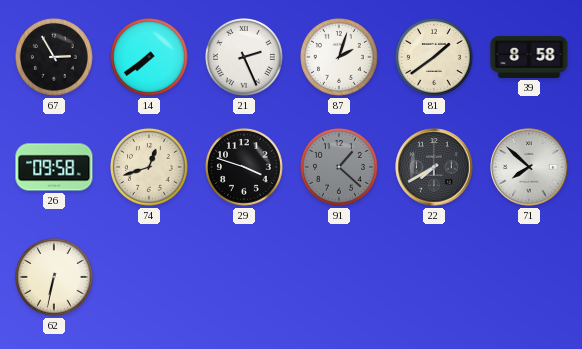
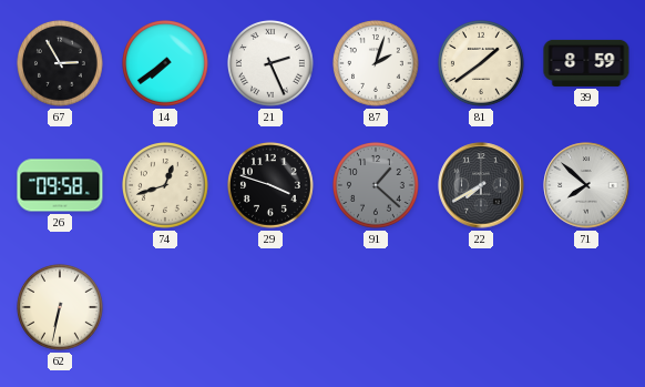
39: 8:58 -> 8:59
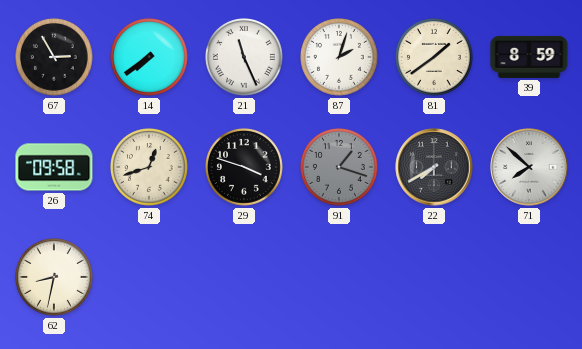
21: 2:26 -> 11:26
91: 1:22 -> 1:18
62: 6:32 -> 8:32
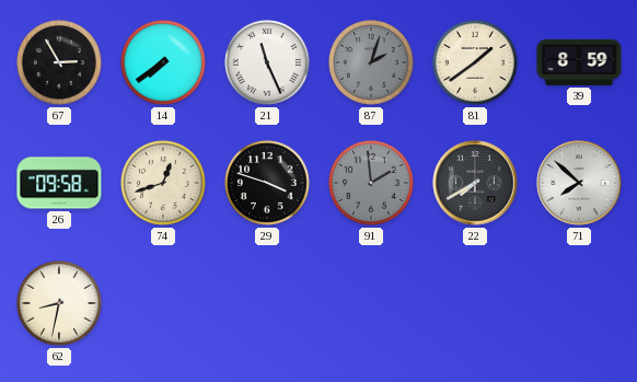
87 dial: white -> grey
91: 1:18 -> 1:59
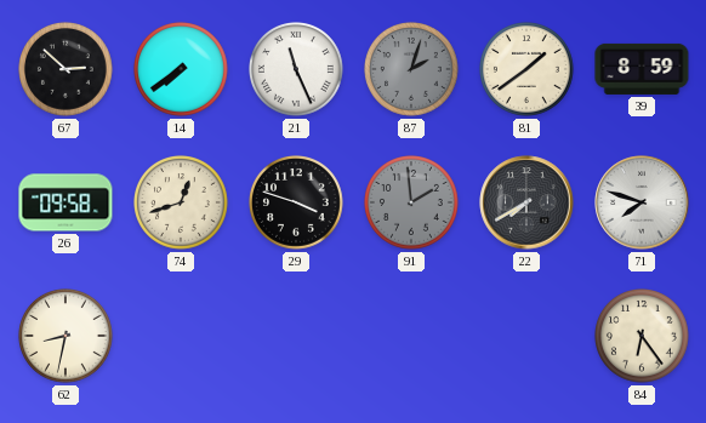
67: 2:55 -> 2:52
71: 7:52 -> 7:48
84: none -> 6:24
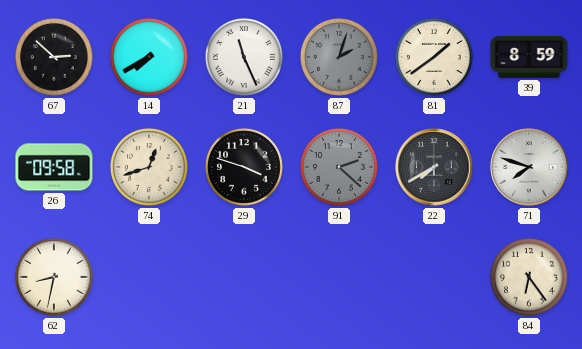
14: 7:39 -> 7:40
91: 1:59 -> 2:22
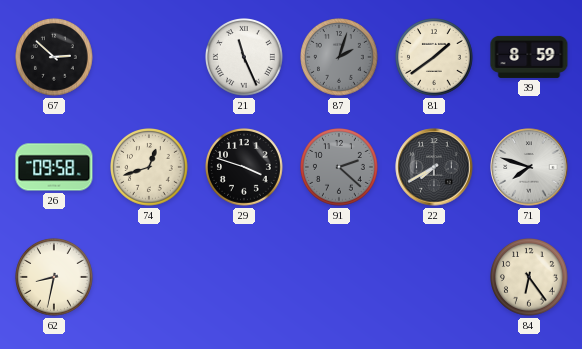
14: 7:40 -> none
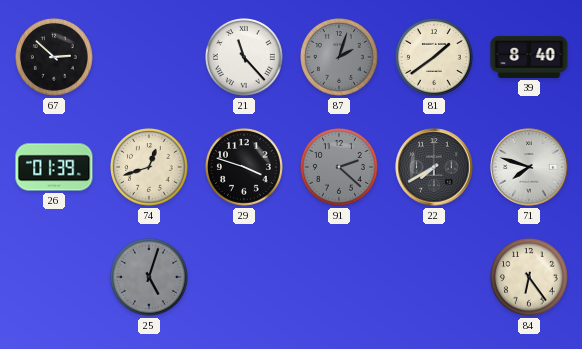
21: 11:26 -> 11:23
39: 8:59 -> 8:40
26: 09:58 -> 01:39
62: 8:32 -> none
25: none -> 5:03
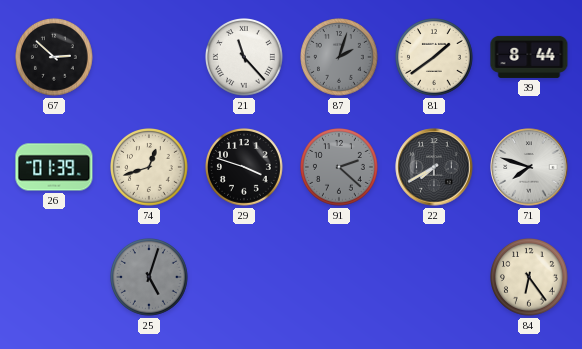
39: 8:40 -> 8:44
